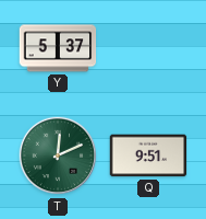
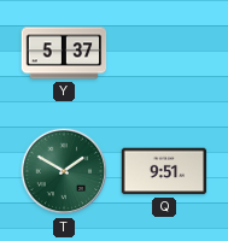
T: 12:11 -> 1:50
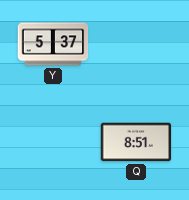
T: 1:50 -> none
Q: 9:51 -> 8:51
